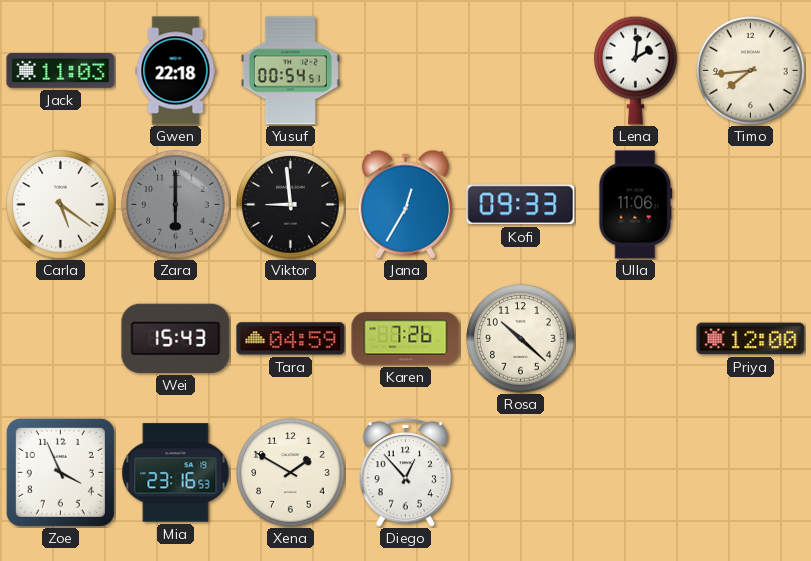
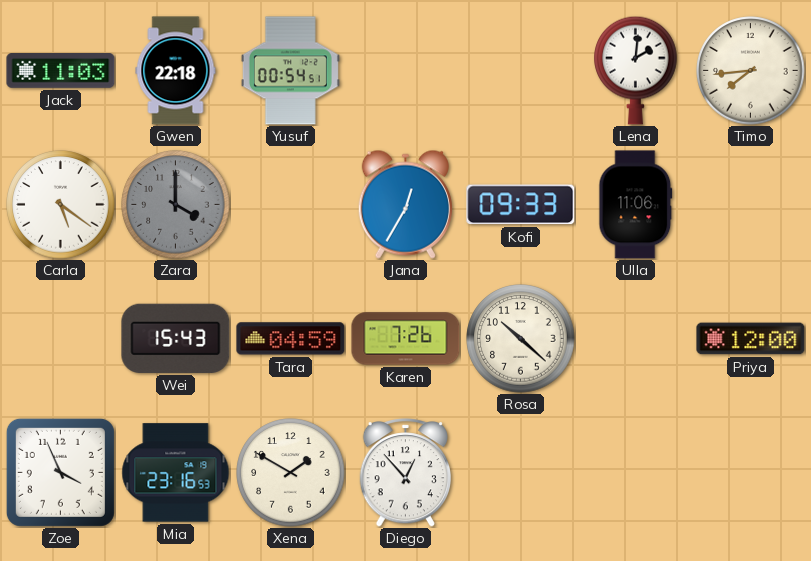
Zara: 6:00 -> 4:00
Viktor: 8:59 -> none
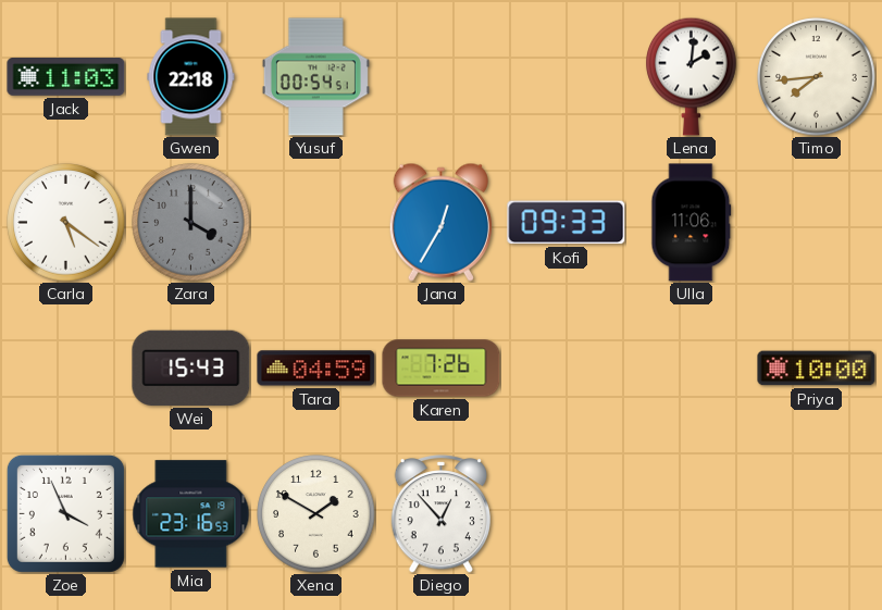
Rosa: 10:22 -> none
Priya: 12:00 -> 10:00
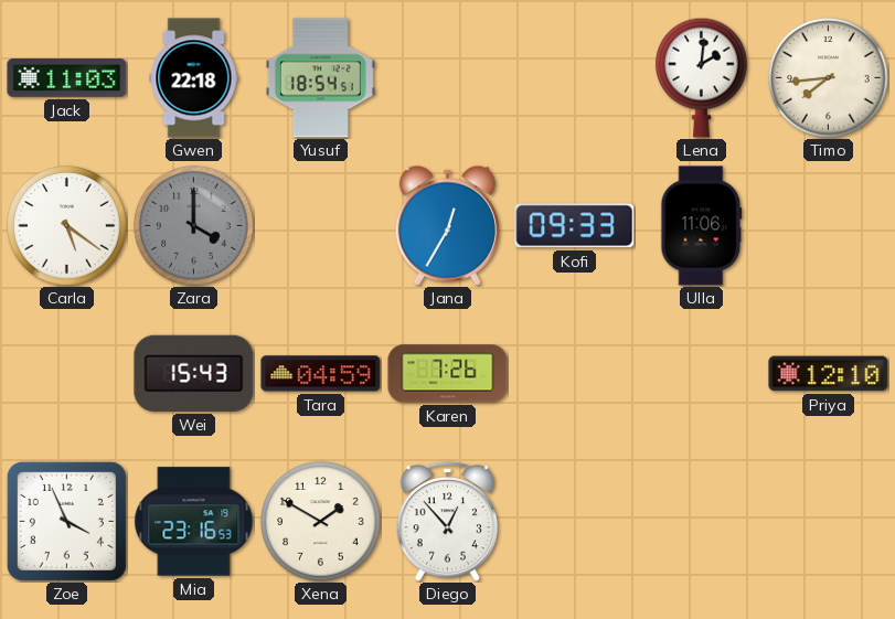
Yusuf: 00:54 -> 18:54
Priya: 10:00 -> 12:10
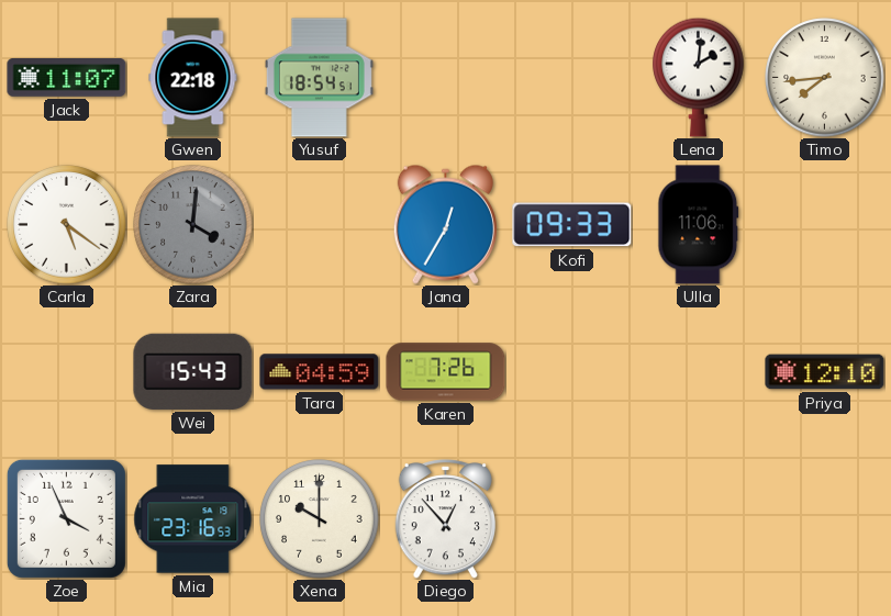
Jack: 11:03 -> 11:07
Zara: 4:00 -> 4:01
Xena: 1:50 -> 10:00
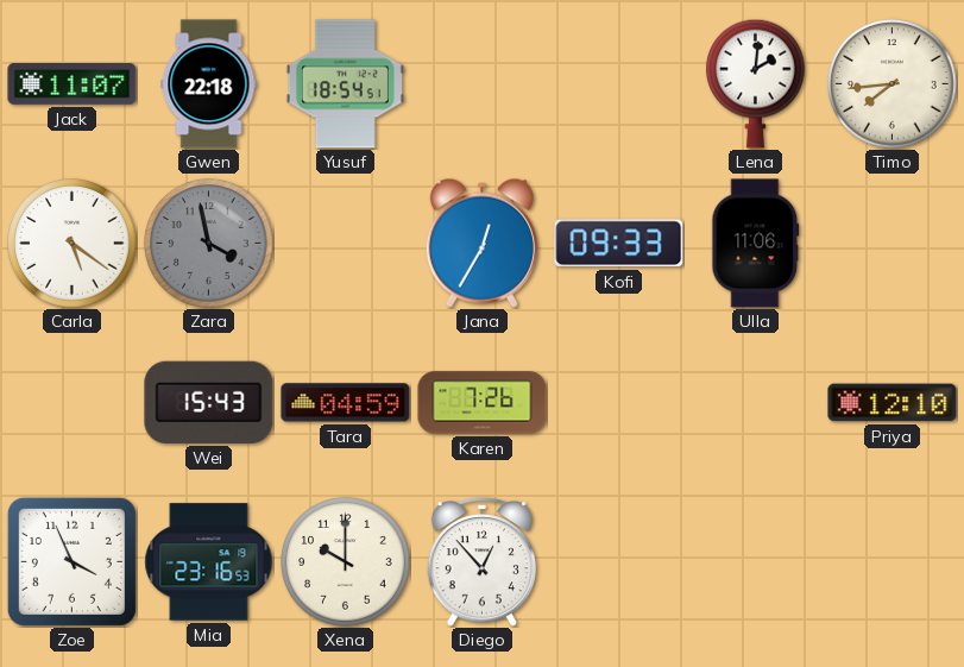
Zara: 4:01 -> 3:58
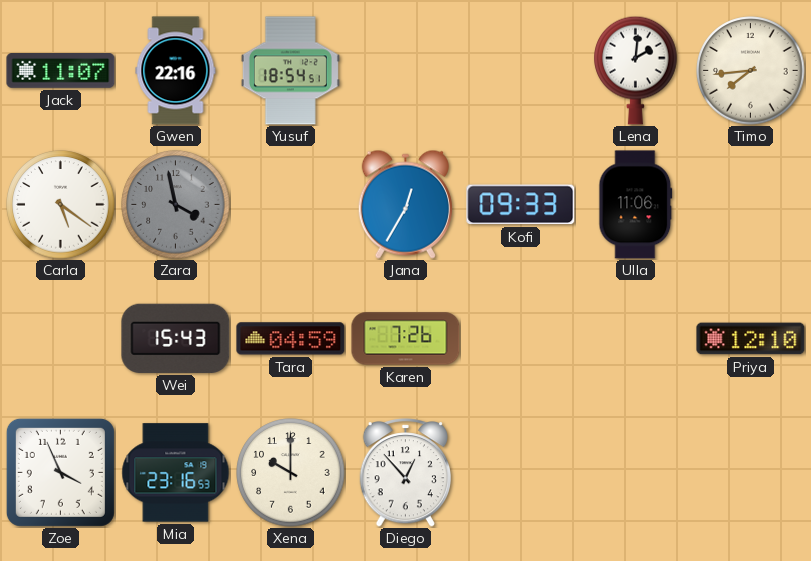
Gwen: 22:18 -> 22:16
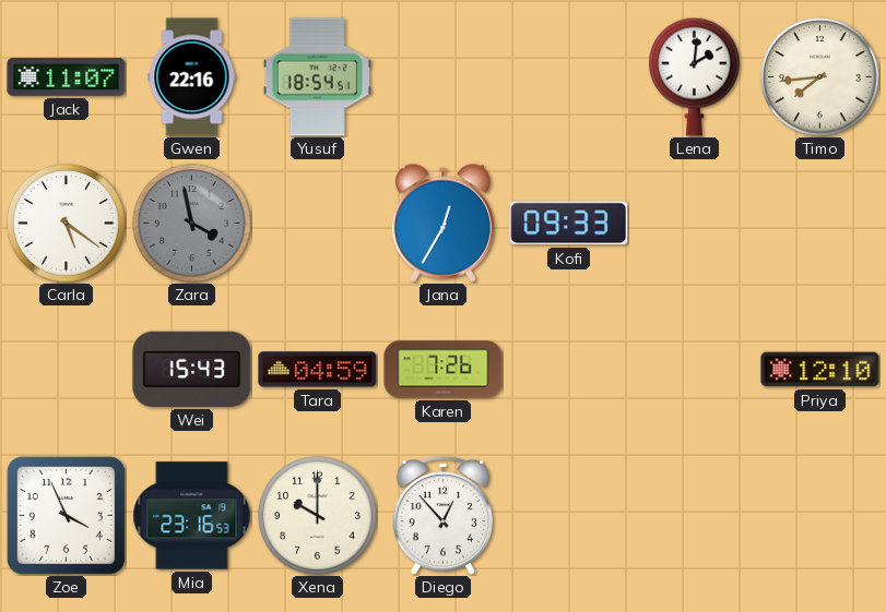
Ulla: 11:06 -> none
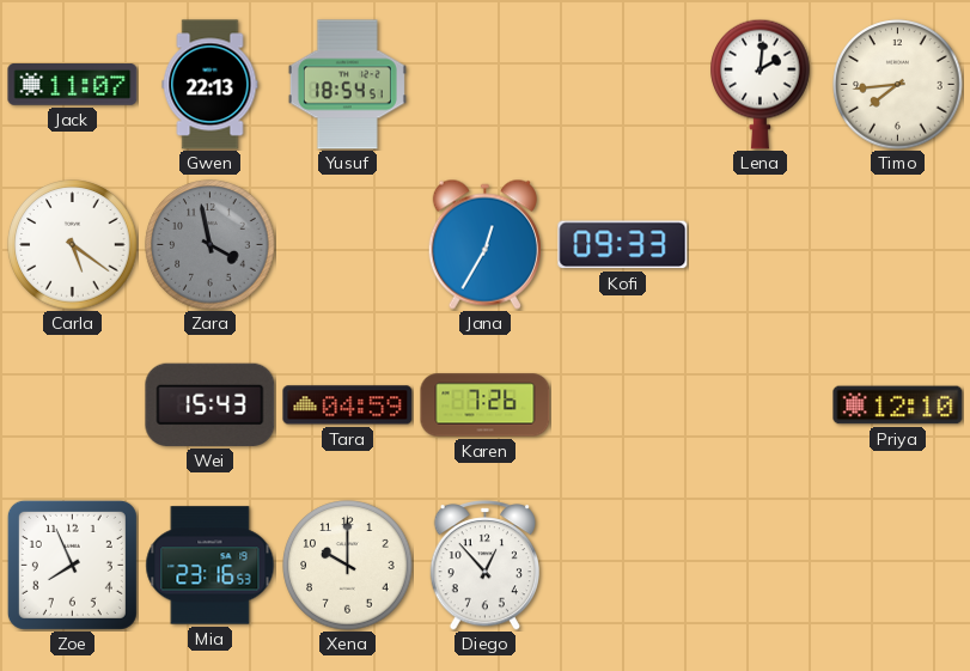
Gwen: 22:16 -> 22:13
Zoe: 3:56 -> 7:56
